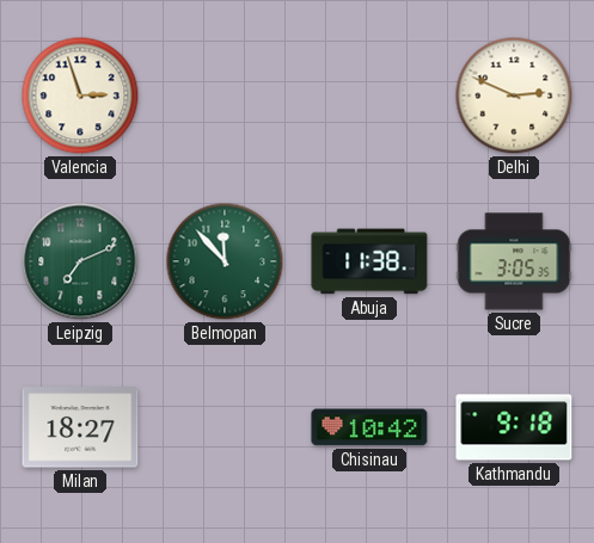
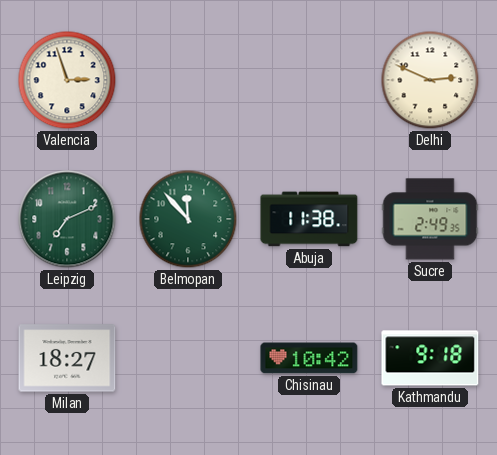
Sucre: 3:05 -> 2:49
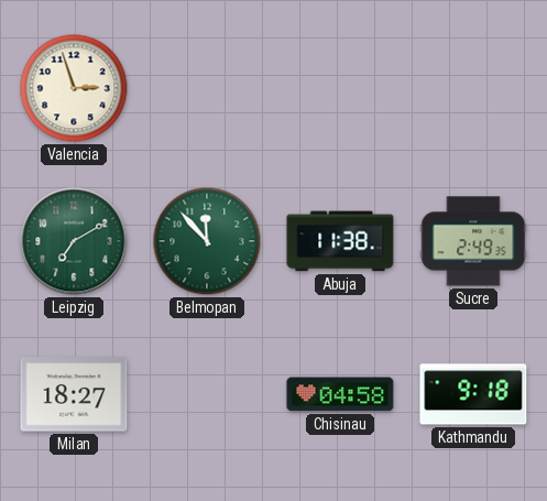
Delhi: 2:49 -> none
Leipzig: 7:11 -> 7:10
Chisinau: 10:42 -> 04:58
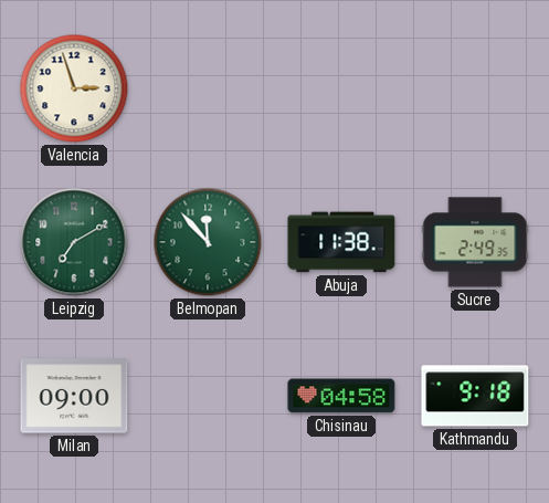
Milan: 18:27 -> 09:00
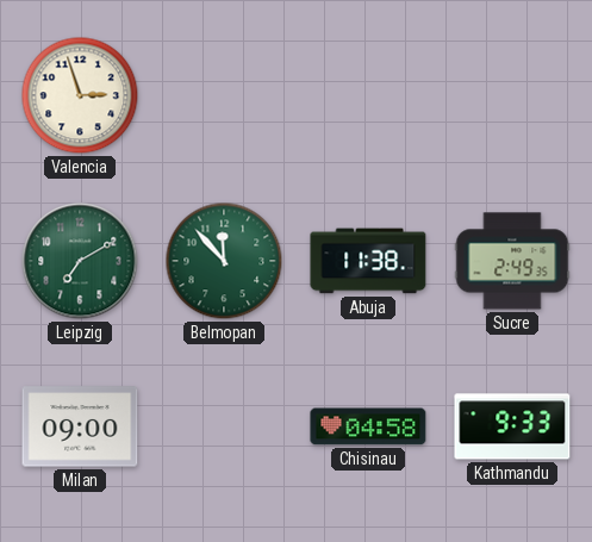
Kathmandu: 9:18 -> 9:33
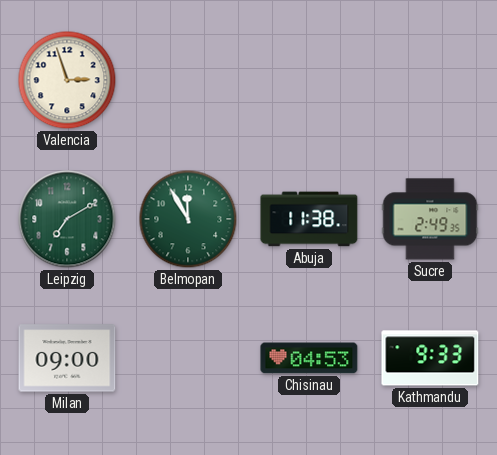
Belmopan: 11:53 -> 11:55
Chisinau: 04:58 -> 04:53
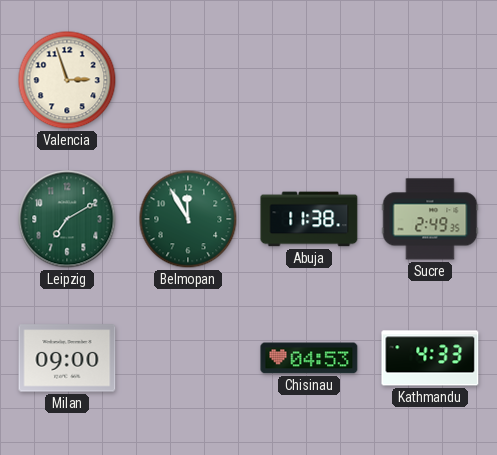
Kathmandu: 9:33 -> 4:33
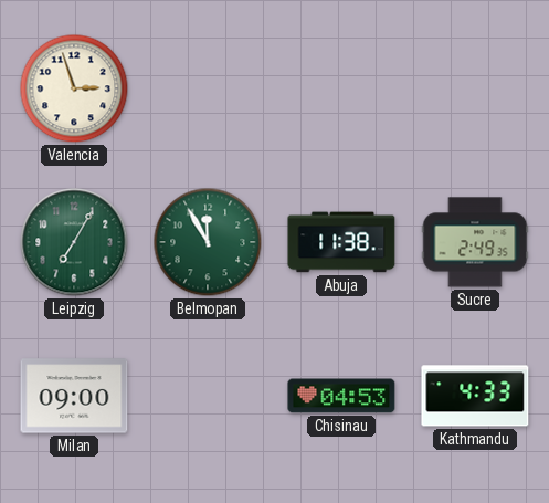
Leipzig: 7:10 -> 7:05
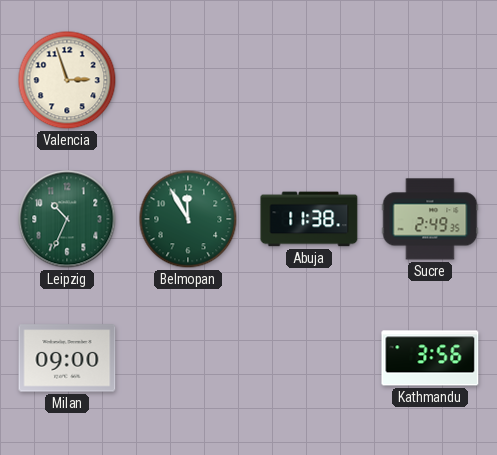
Leipzig: 7:05 -> 10:34
Chisinau: 04:53 -> none
Kathmandu: 4:33 -> 3:56
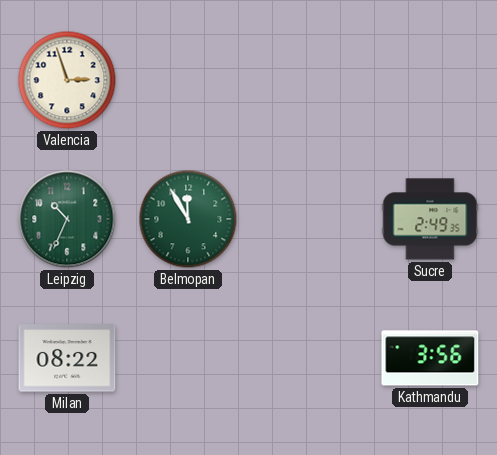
Abuja: 11:38 -> none
Milan: 09:00 -> 08:22
